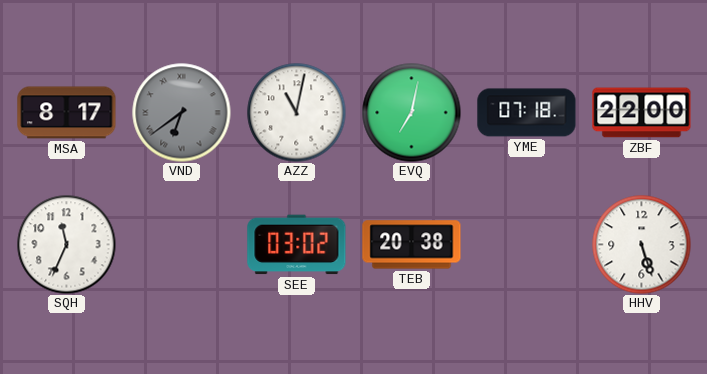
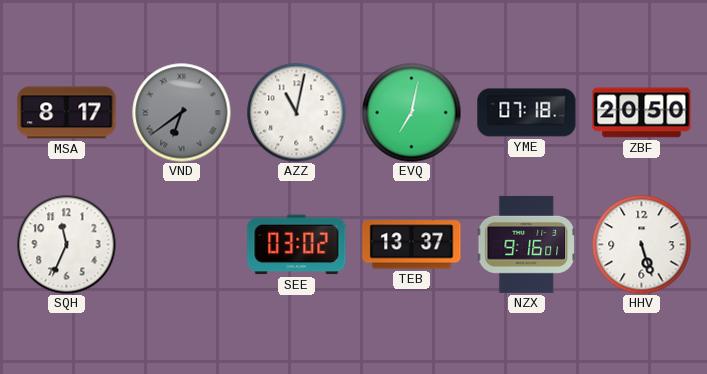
ZBF: 22:00 -> 20:50
TEB: 20:38 -> 13:37
NZX: none -> 9:16
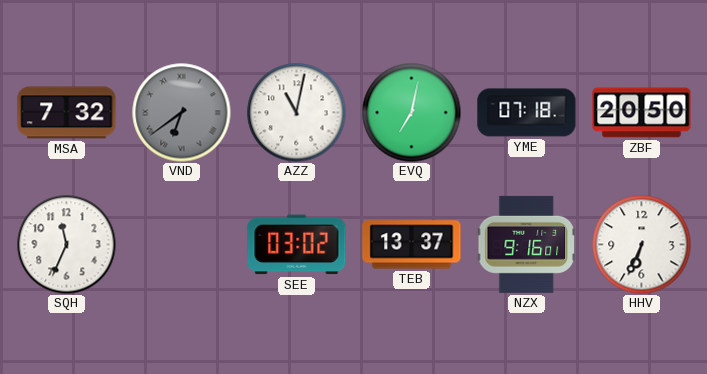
MSA: 8:17 -> 7:32
HHV: 5:27 -> 6:34
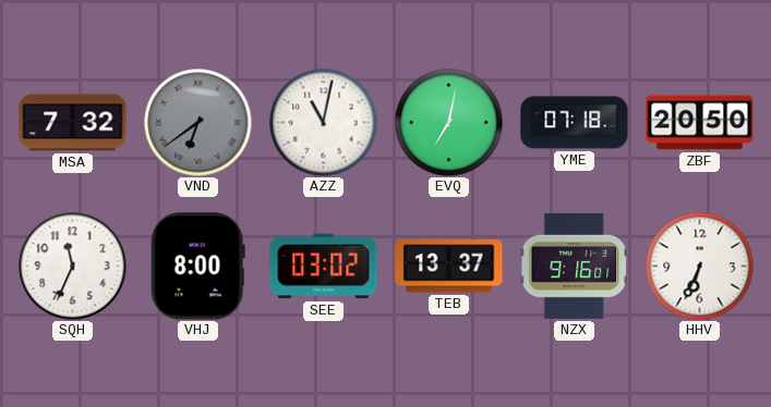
VHJ: none -> 8:00
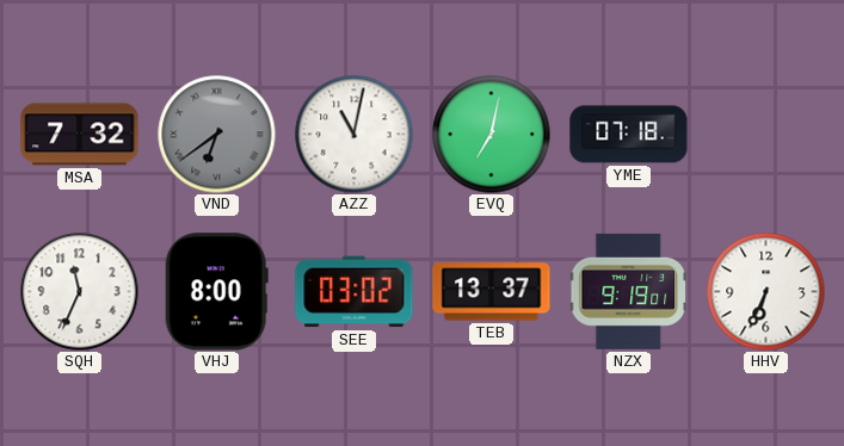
ZBF: 20:50 -> none
NZX: 9:16 -> 9:19
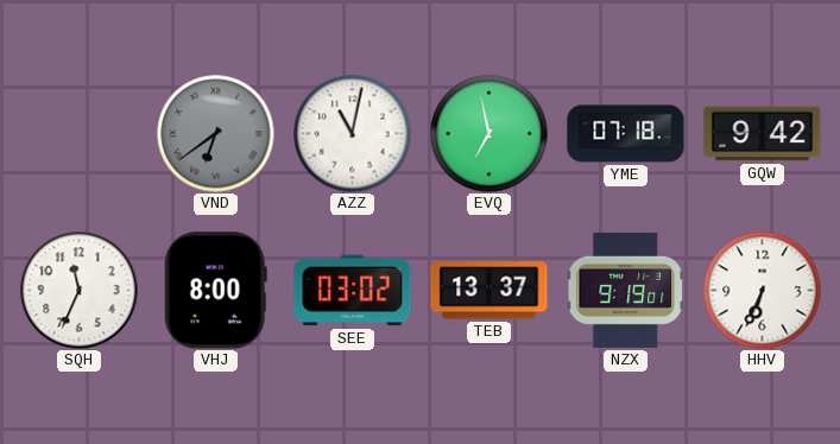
MSA: 7:32 -> none
EVQ: 7:02 -> 6:58
GQW: none -> 9:42
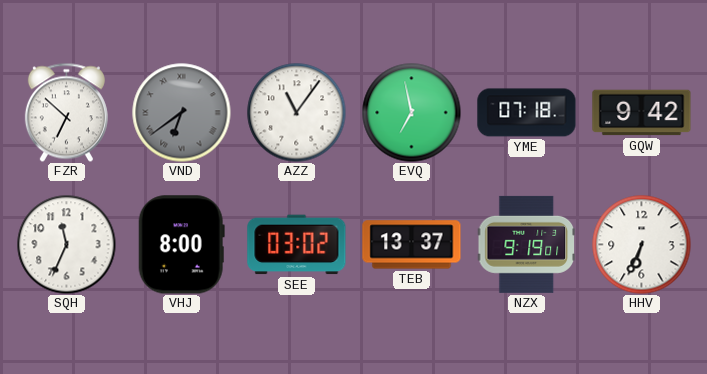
FZR: none -> 6:52
AZZ: 11:02 -> 11:06
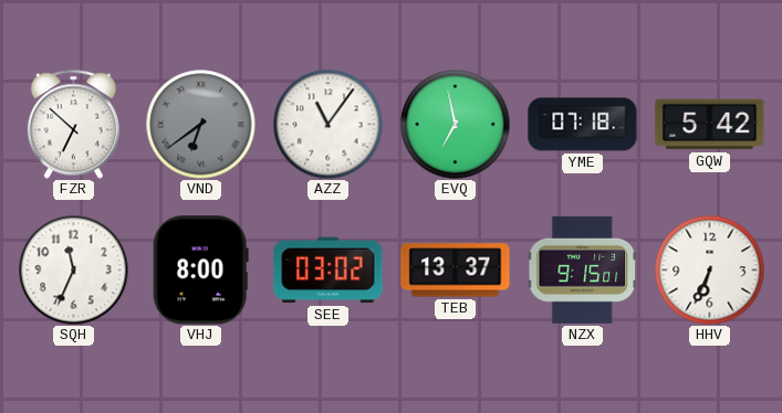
GQW: 9:42 -> 5:42
NZX: 9:19 -> 9:15
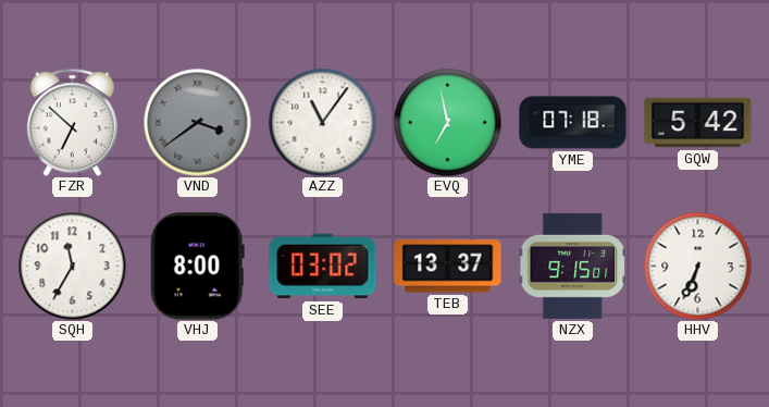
VND: 6:39 -> 3:39
SQH: 11:34 -> 11:35
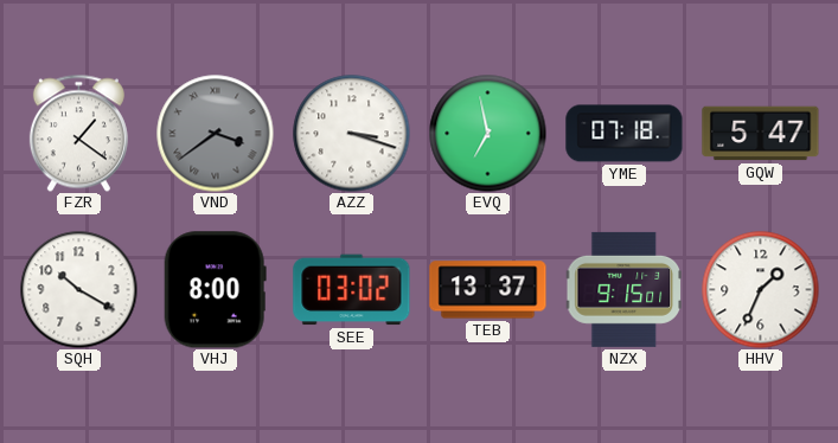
FZR: 6:52 -> 1:21
AZZ: 11:06 -> 3:18
GQW: 5:42 -> 5:47
SQH: 11:35 -> 10:20
HHV: 6:34 -> 1:34
